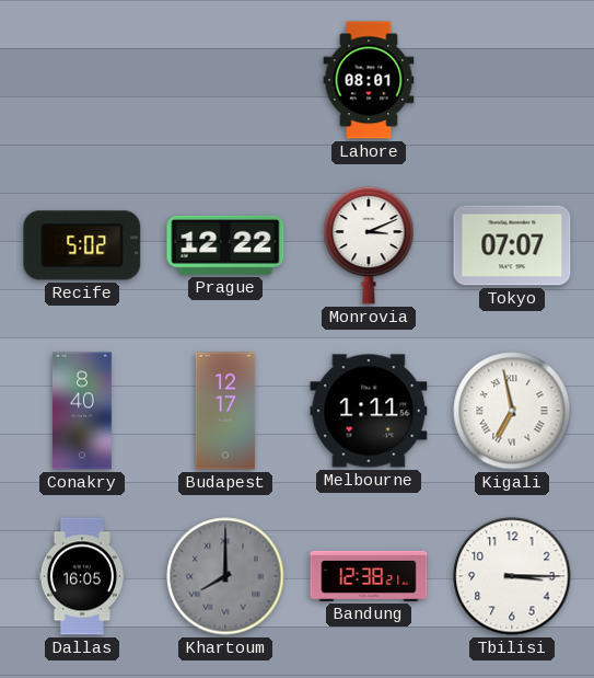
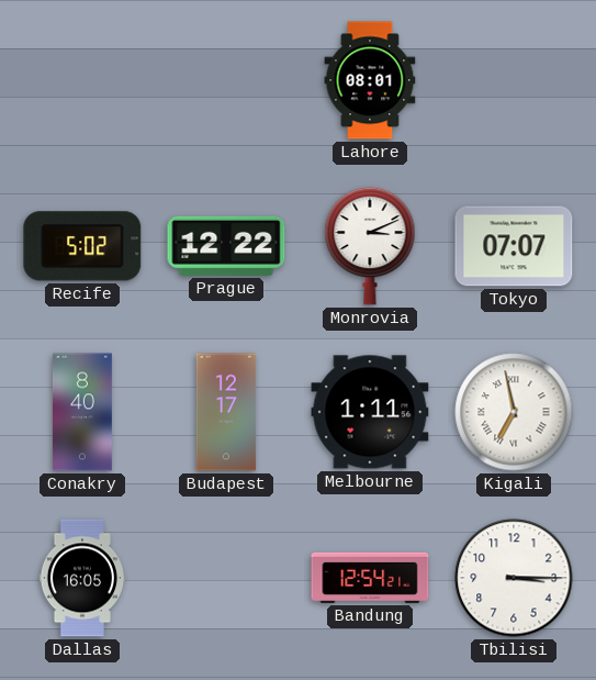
Khartoum: 8:00 -> none
Bandung: 12:38 -> 12:54
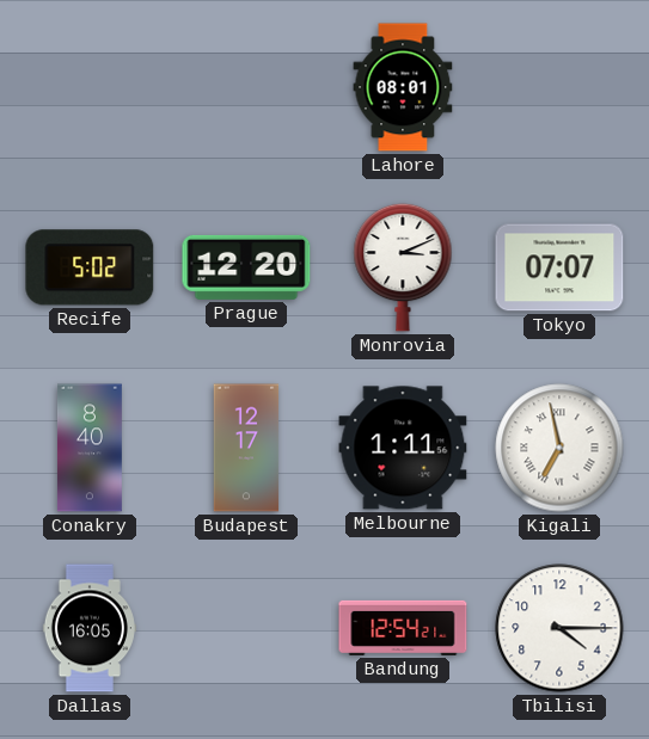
Prague: 12:22 -> 12:20
Tbilisi: 3:15 -> 4:15
